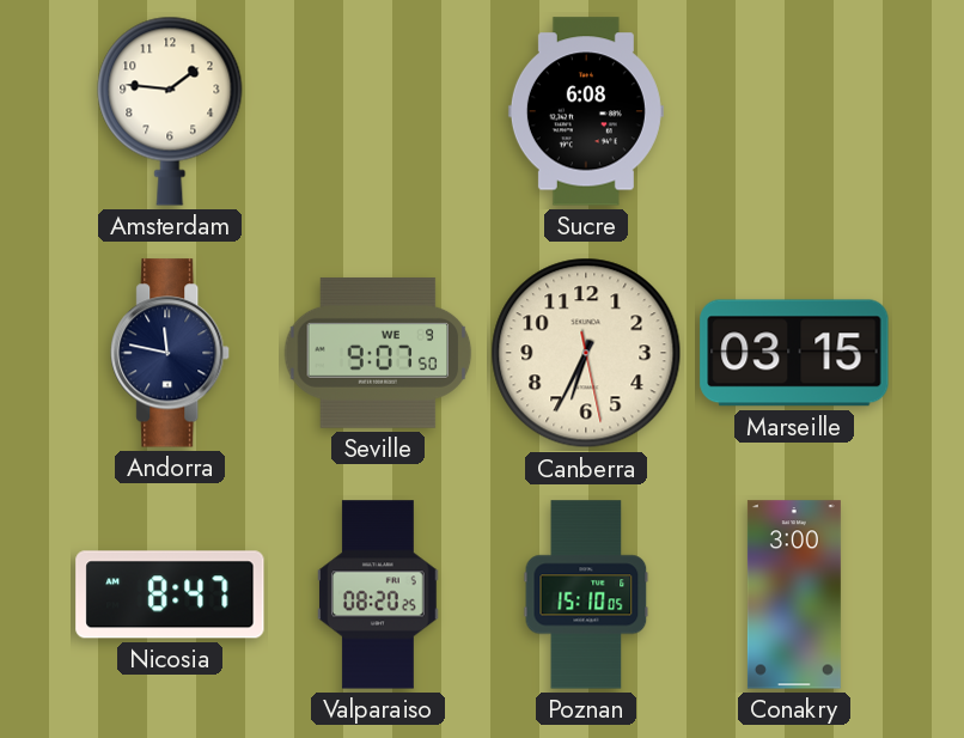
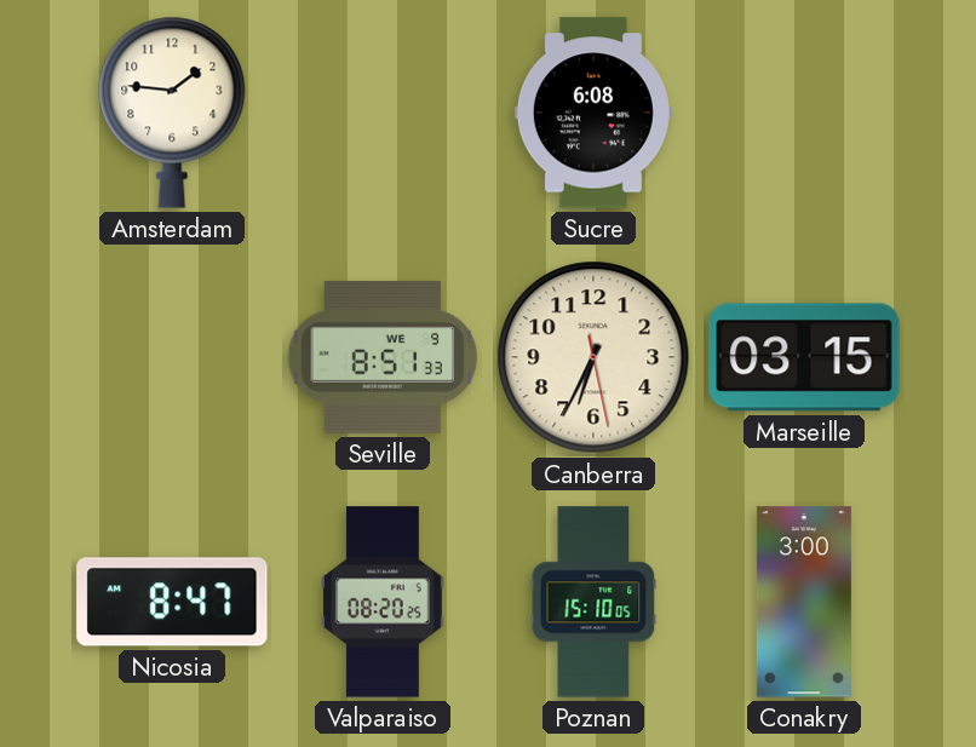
Andorra: 11:47 -> none
Seville: 9:07 -> 8:51
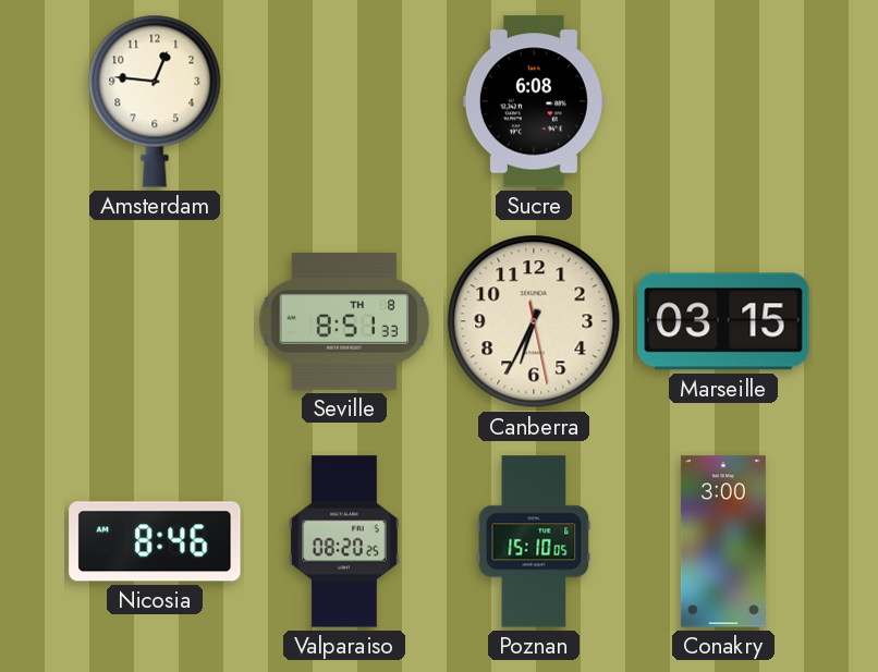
Amsterdam: 1:46 -> 12:46
Seville date: WE 9 -> TH 8
Nicosia: 8:47 -> 8:46
